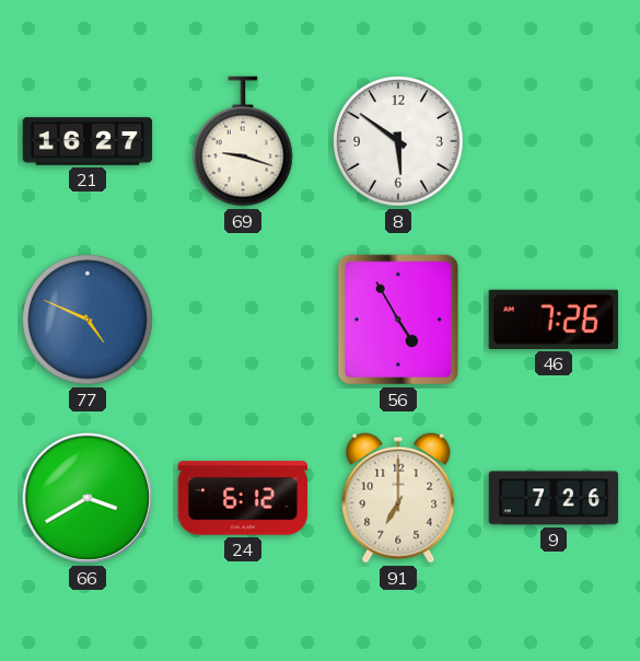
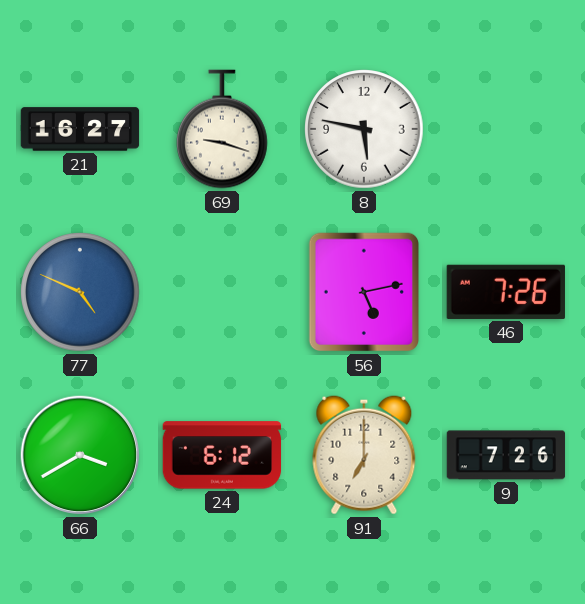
8: 5:51 -> 5:47
56: 4:55 -> 5:13
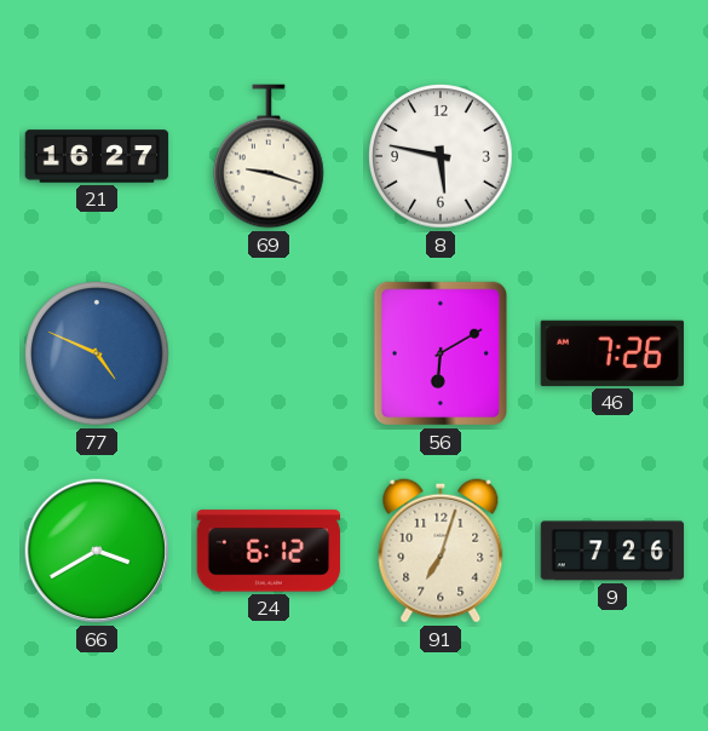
56: 5:13 -> 6:10
91: 7:00 -> 7:03
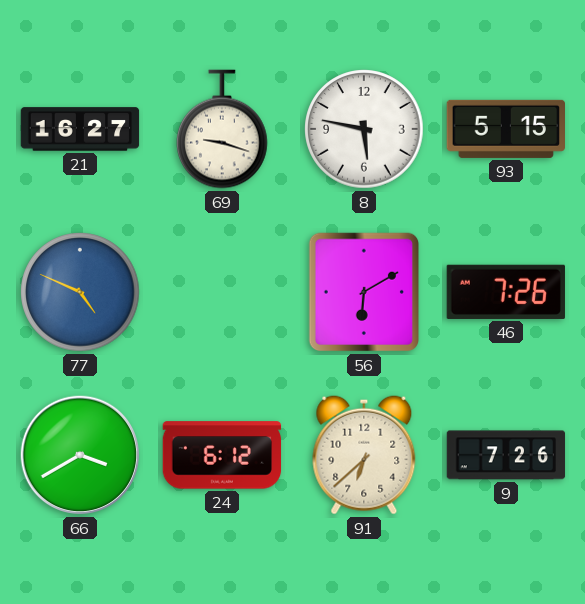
93: none -> 5:15
91: 7:03 -> 6:38
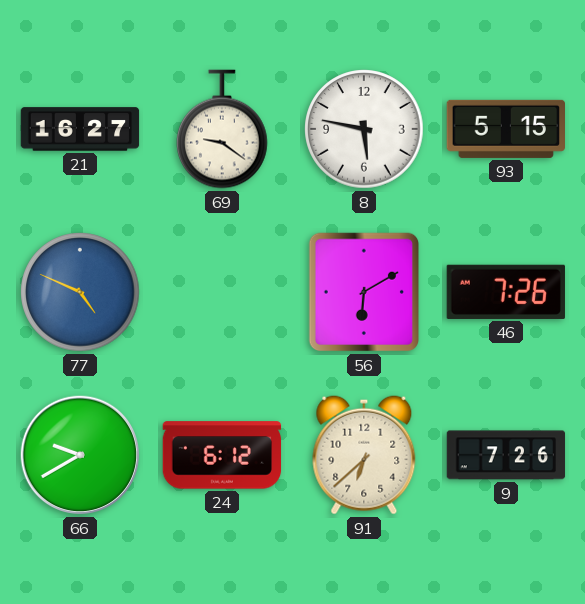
69: 9:18 -> 9:21
66: 3:40 -> 9:40
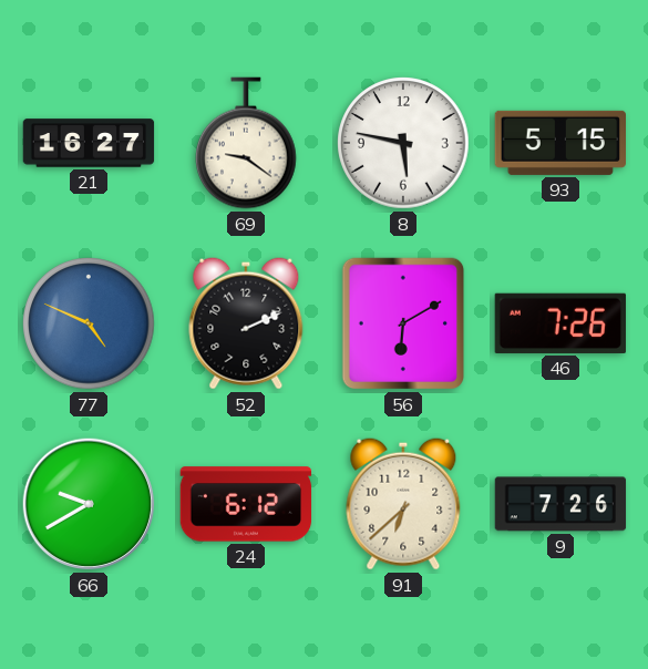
52: none -> 2:11
